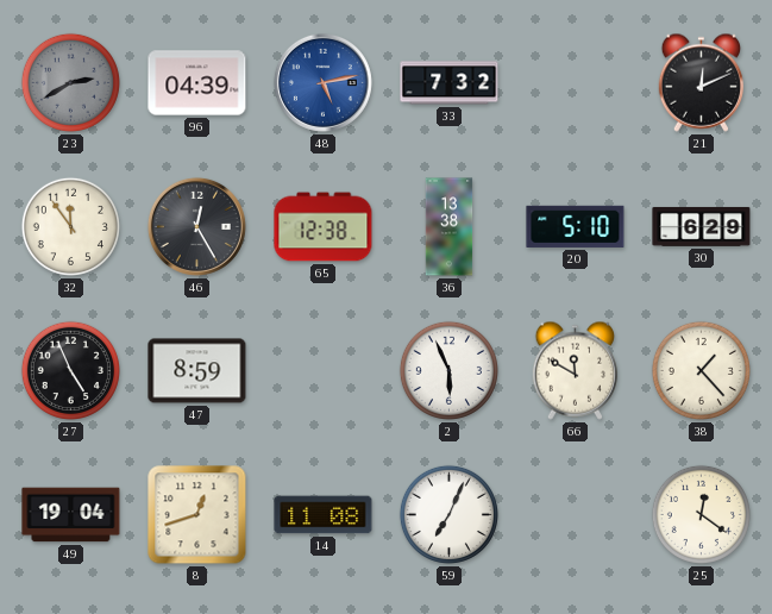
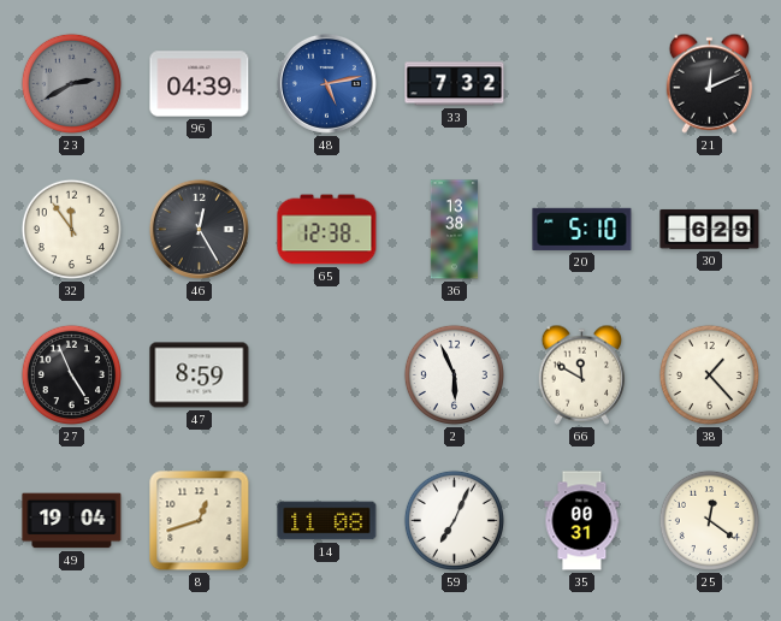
35: none -> 00:31
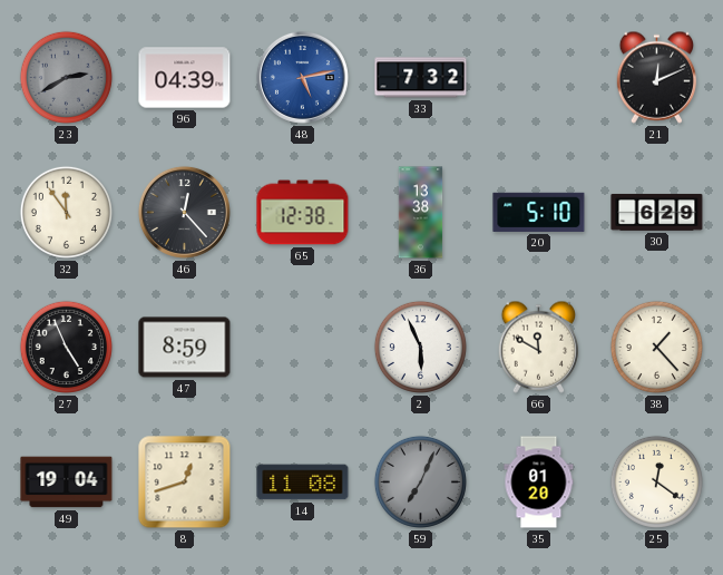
46: 12:25 -> 12:23
59 dial: white -> grey
35: 00:31 -> 01:20
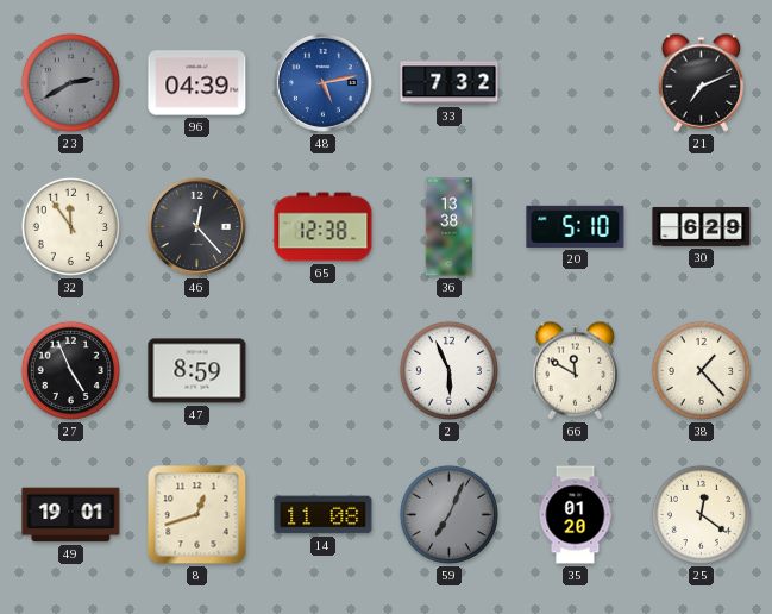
21: 12:11 -> 7:11
49: 19:04 -> 19:01
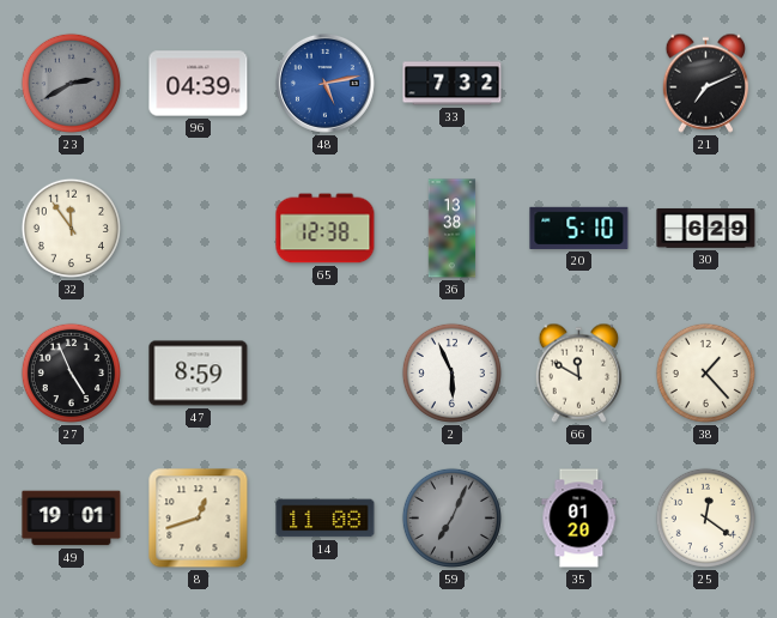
46: 12:23 -> none
